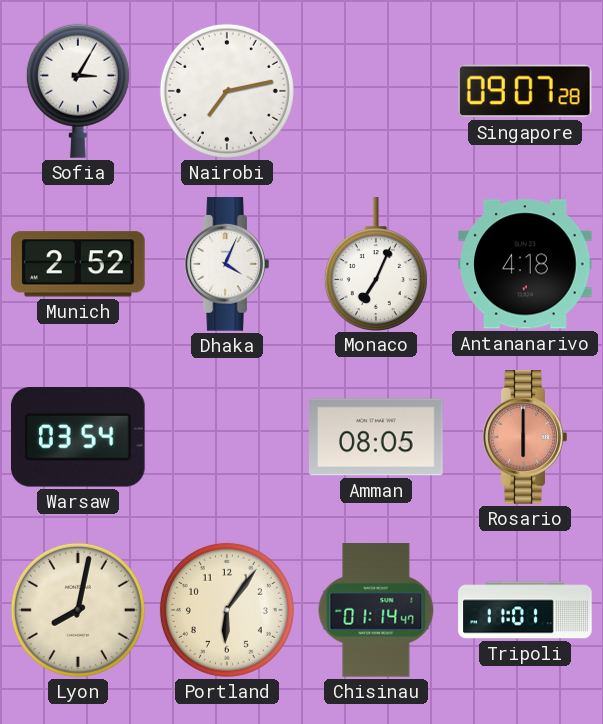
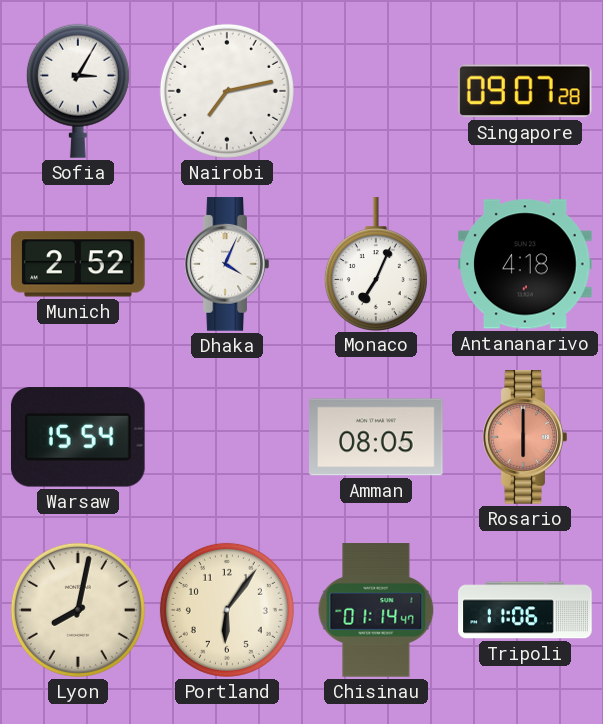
Warsaw: 03:54 -> 15:54
Tripoli: 11:01 -> 11:06
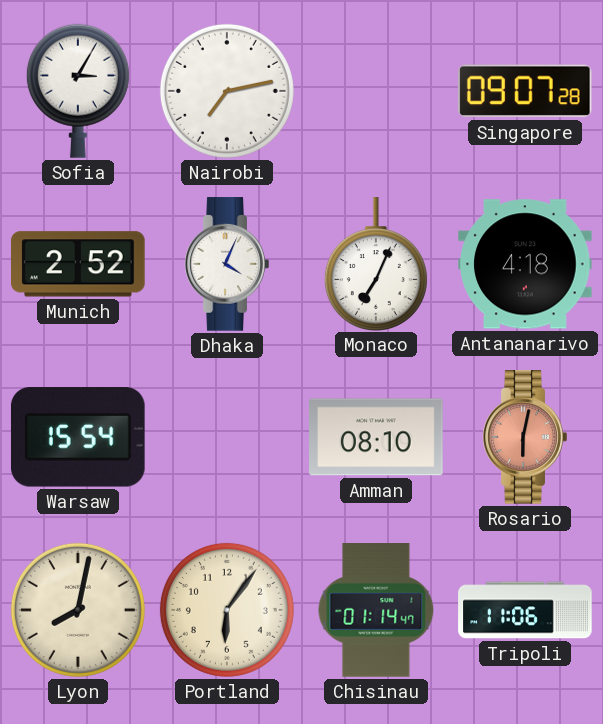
Amman: 08:05 -> 08:10
Rosario: 6:00 -> 6:02
